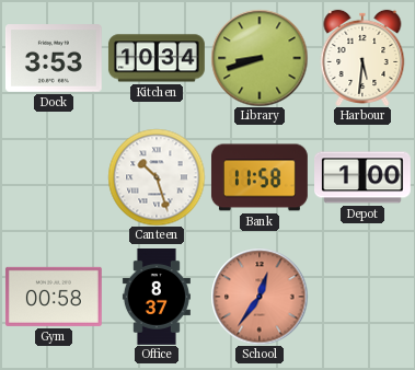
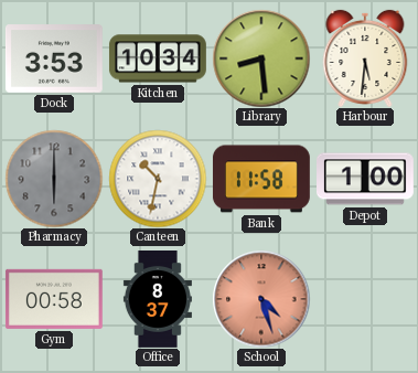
Library: 8:42 -> 8:29
Pharmacy: none -> 6:00
Canteen: 10:27 -> 10:32
School: 12:36 -> 4:27
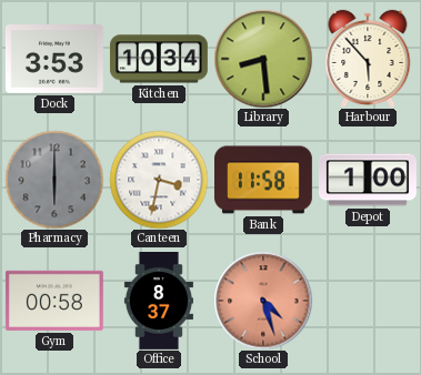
Harbour: 5:31 -> 5:53
Canteen: 10:32 -> 3:32
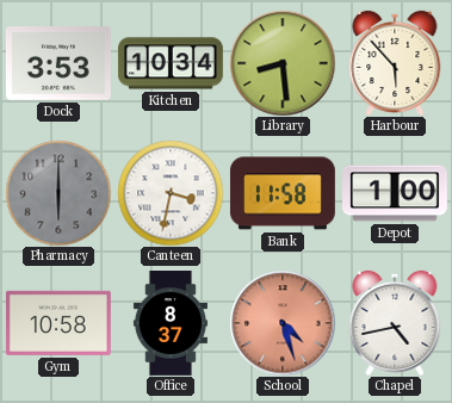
Gym: 00:58 -> 10:58
Chapel: none -> 4:43
